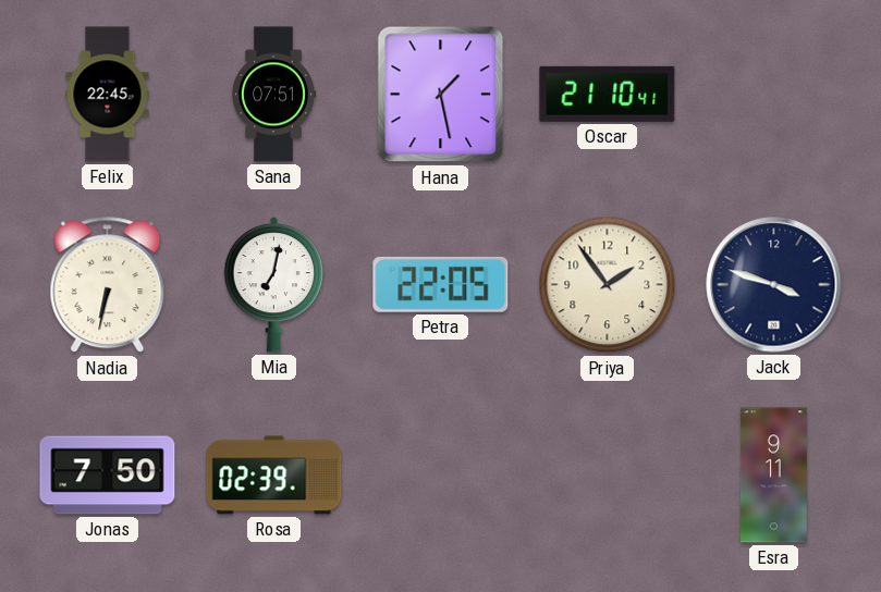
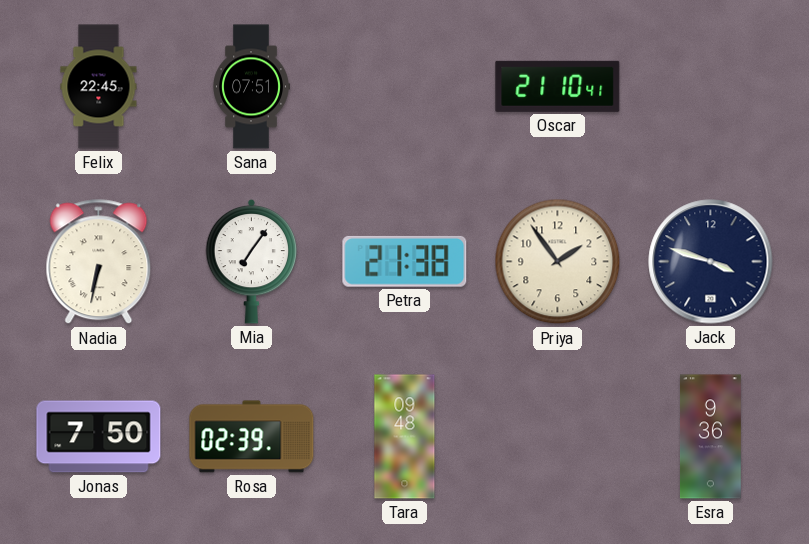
Hana: 1:28 -> none
Mia: 7:02 -> 7:06
Petra: 22:05 -> 21:38
Tara: none -> 09:48
Esra: 9:11 -> 9:36
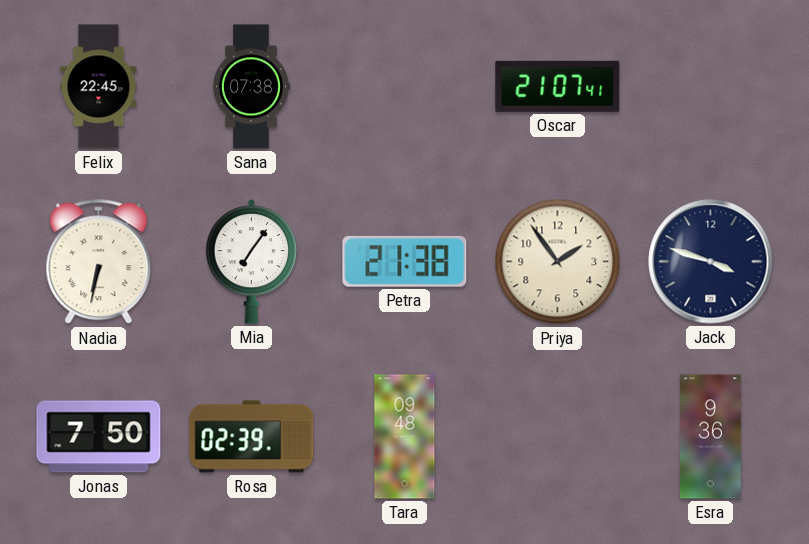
Sana: 07:51 -> 07:38
Oscar: 21:10 -> 21:07
